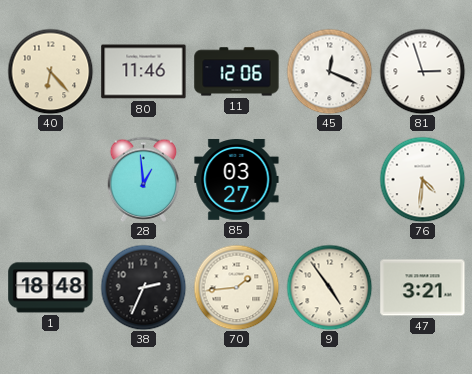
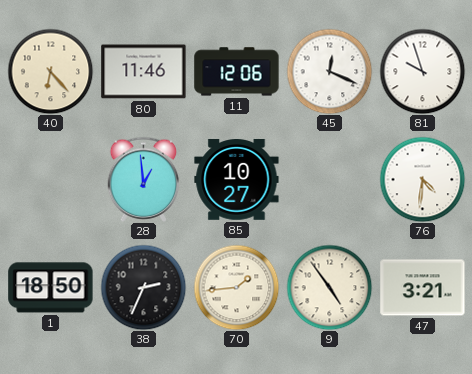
81: 2:57 -> 9:57
85: 03:27 -> 10:27
1: 18:48 -> 18:50
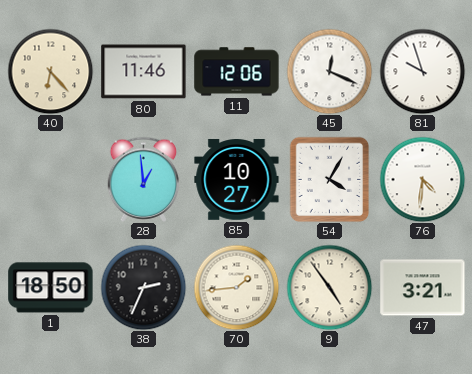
54: none -> 4:05
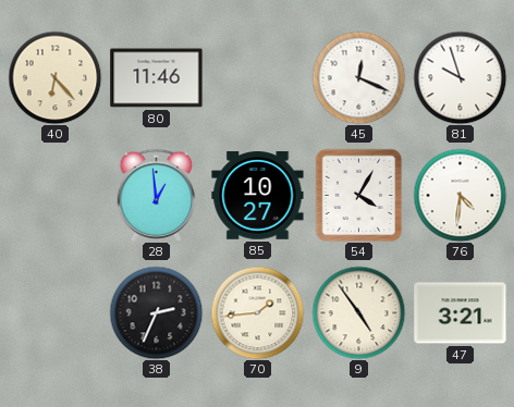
11: 12:06 -> none
1: 18:50 -> none
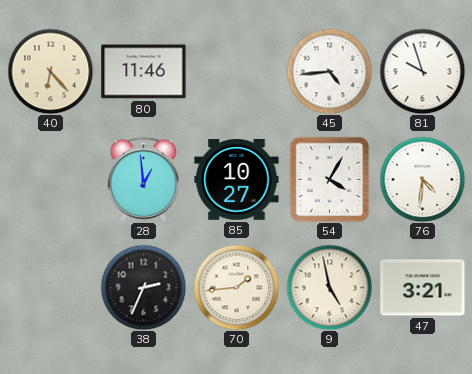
45: 12:19 -> 4:44
9: 4:54 -> 4:58
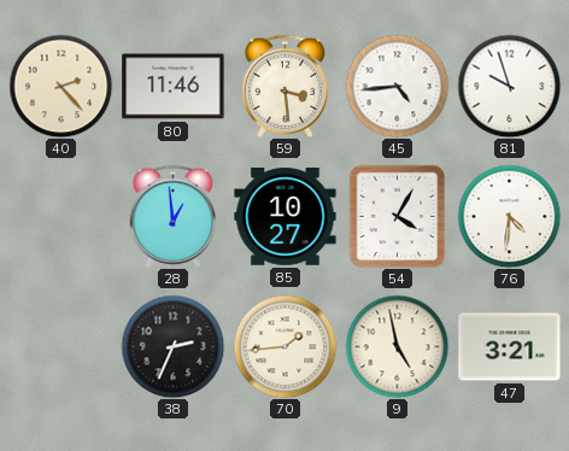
40: 6:23 -> 2:23
59: none -> 3:29
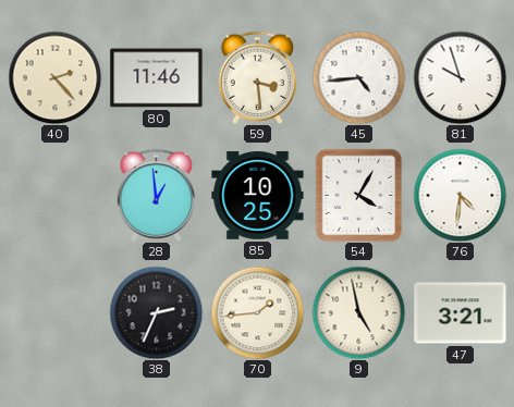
85: 10:27 -> 10:25
